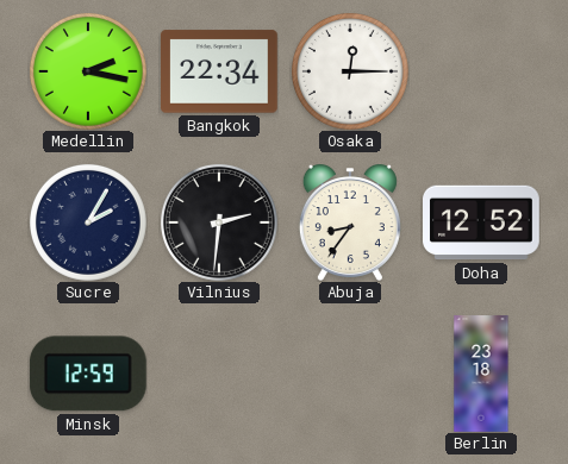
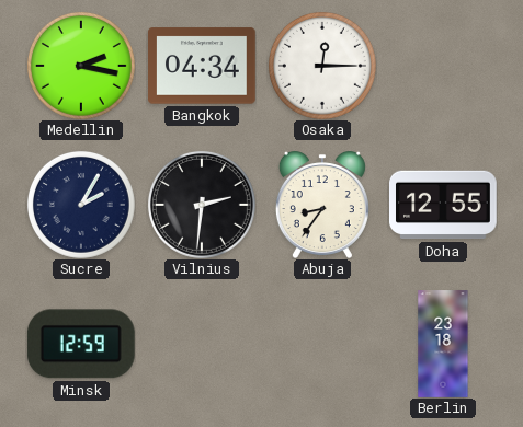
Bangkok: 22:34 -> 04:34
Doha: 12:52 -> 12:55
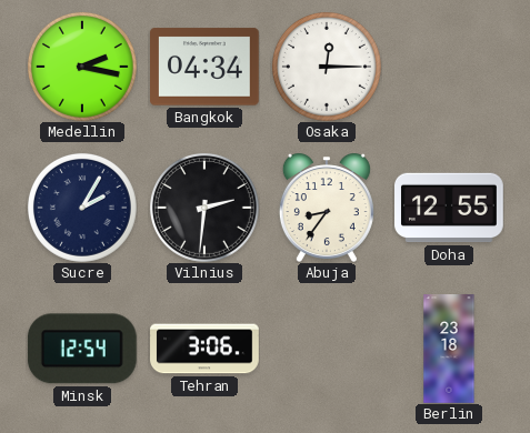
Minsk: 12:59 -> 12:54
Tehran: none -> 3:06
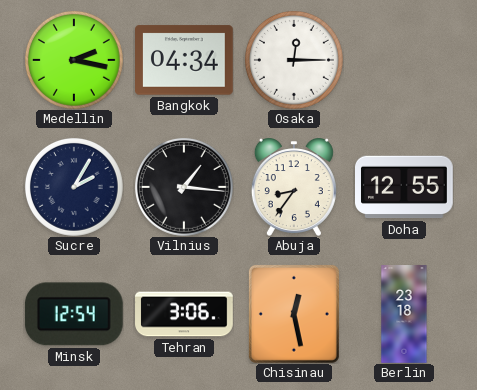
Vilnius: 2:31 -> 1:16
Chisinau: none -> 12:28
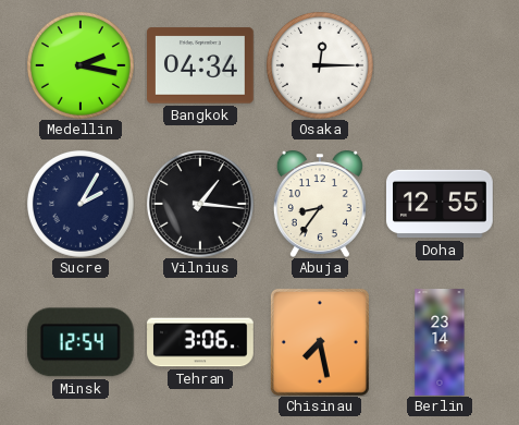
Chisinau: 12:28 -> 7:28
Berlin: 23:18 -> 23:14
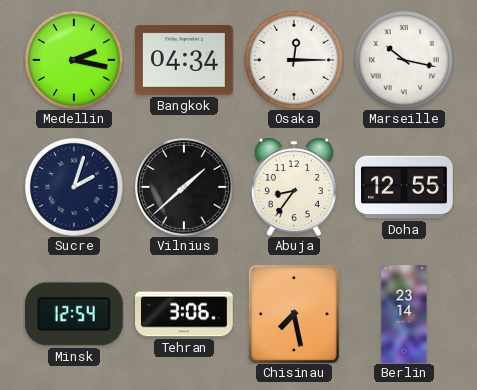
Marseille: none -> 10:17
Sucre: 2:05 -> 2:03
Vilnius: 1:16 -> 1:38
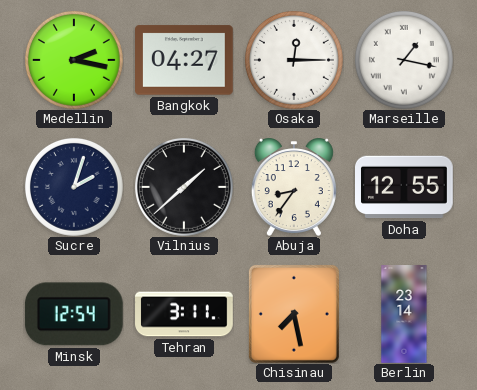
Bangkok: 04:34 -> 04:27
Marseille: 10:17 -> 1:17
Tehran: 3:06 -> 3:11
